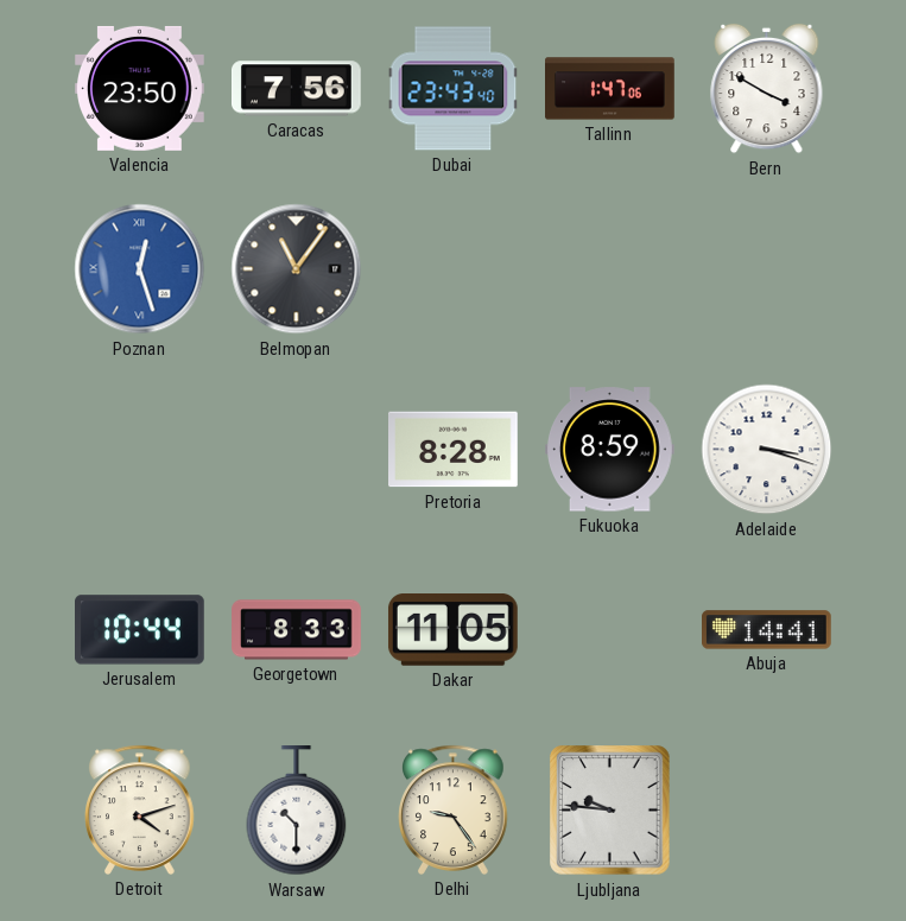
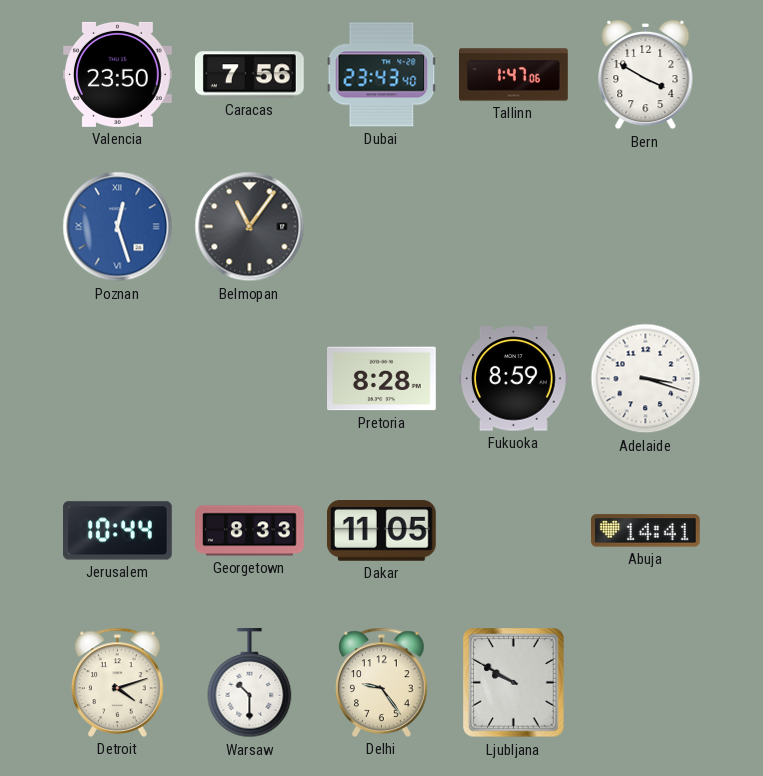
Ljubljana: 9:46 -> 9:50
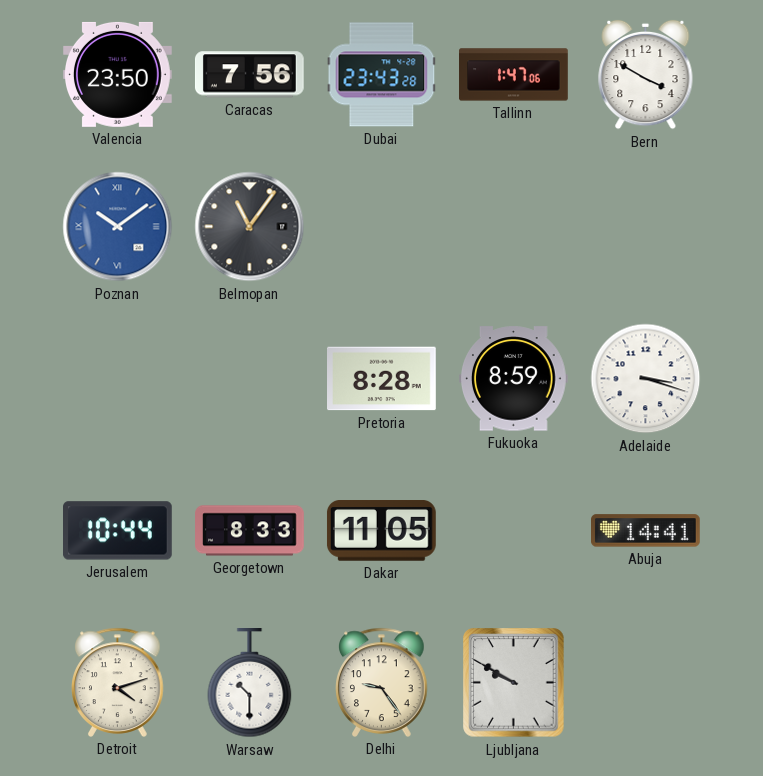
Dubai: 23:43:40 -> 23:43:28
Poznan: 12:27 -> 10:09
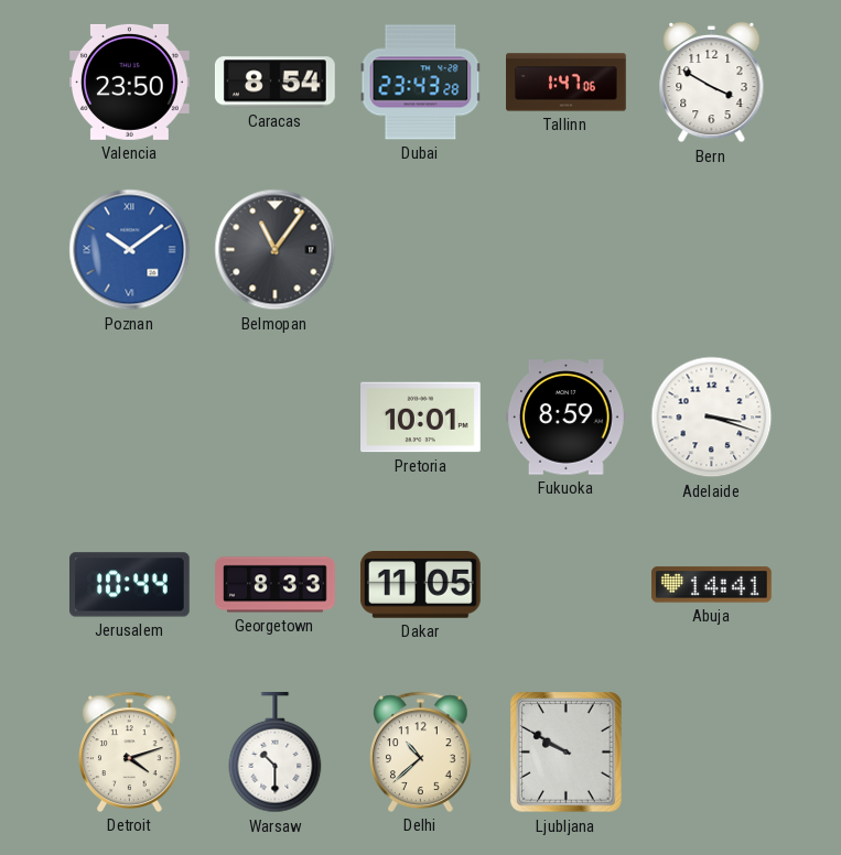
Caracas: 7:56 -> 8:54
Pretoria: 8:28 -> 10:01
Delhi: 9:24 -> 10:38
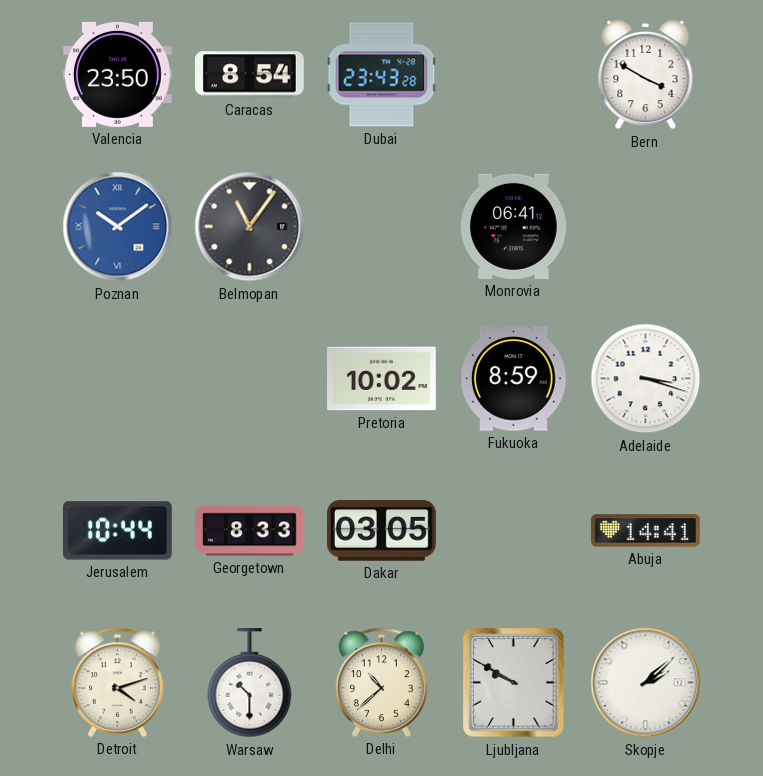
Tallinn: 1:47 -> none
Monrovia: none -> 06:41
Pretoria: 10:01 -> 10:02
Dakar: 11:05 -> 03:05
Skopje: none -> 2:08
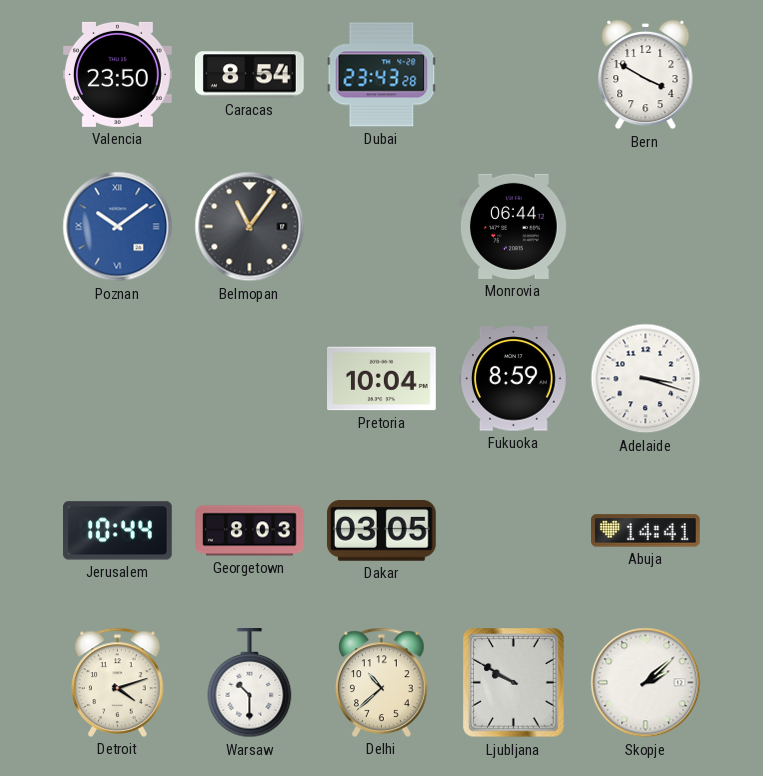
Monrovia: 06:41 -> 06:44
Pretoria: 10:02 -> 10:04
Georgetown: 8:33 -> 8:03
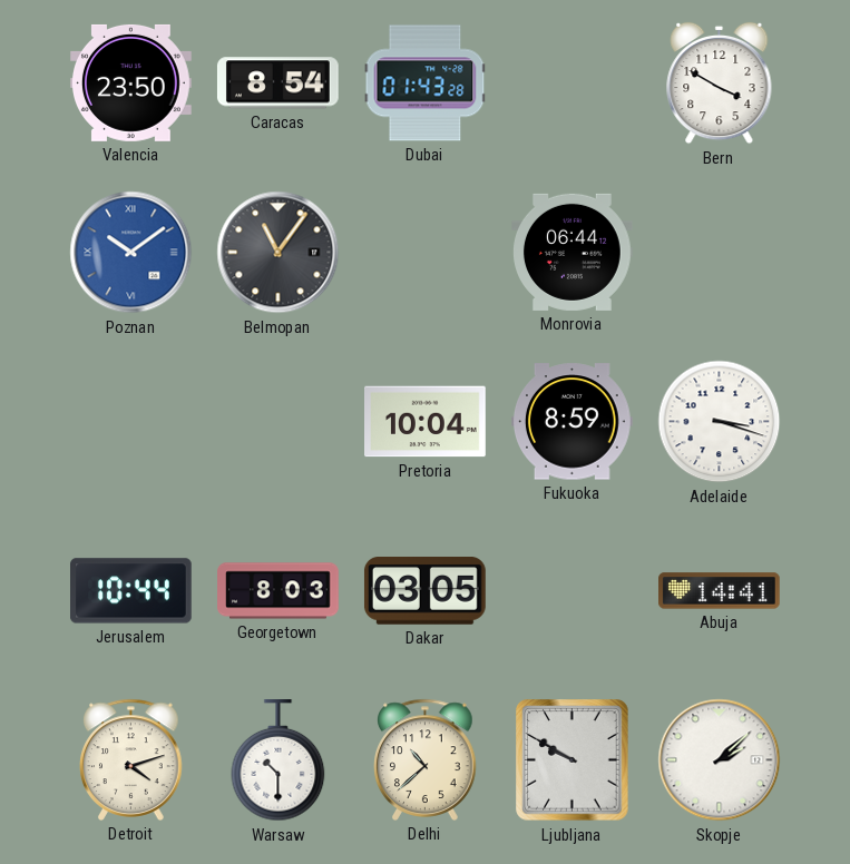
Dubai: 23:43 -> 01:43
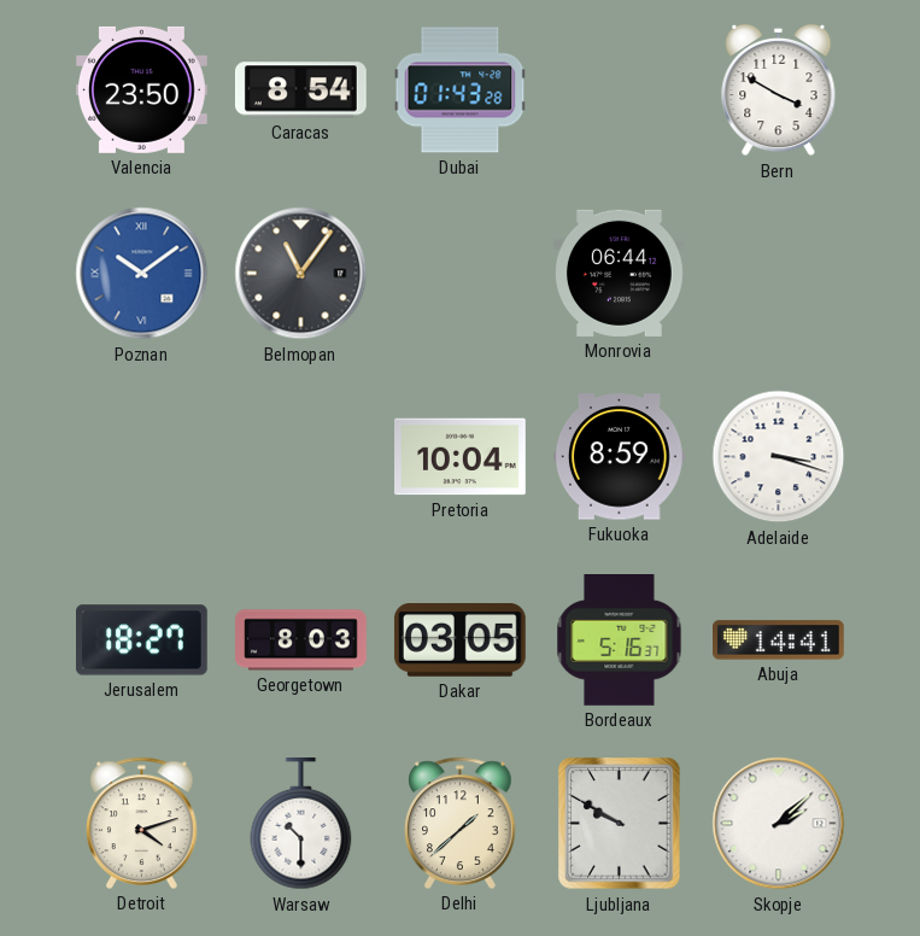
Jerusalem: 10:44 -> 18:27
Bordeaux: none -> 5:16
Delhi: 10:38 -> 1:38
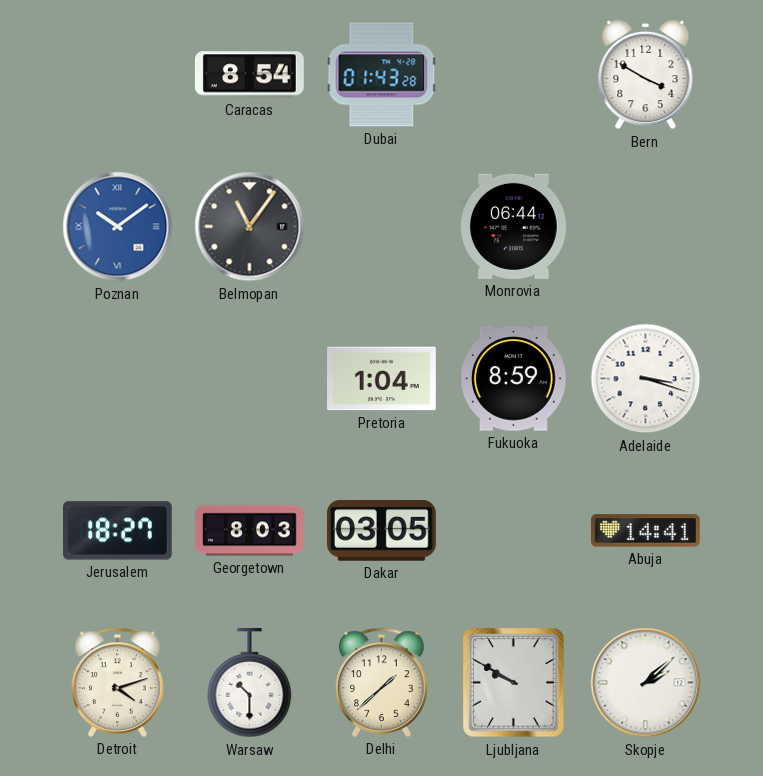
Valencia: 23:50 -> none
Pretoria: 10:04 -> 1:04
Bordeaux: 5:16 -> none
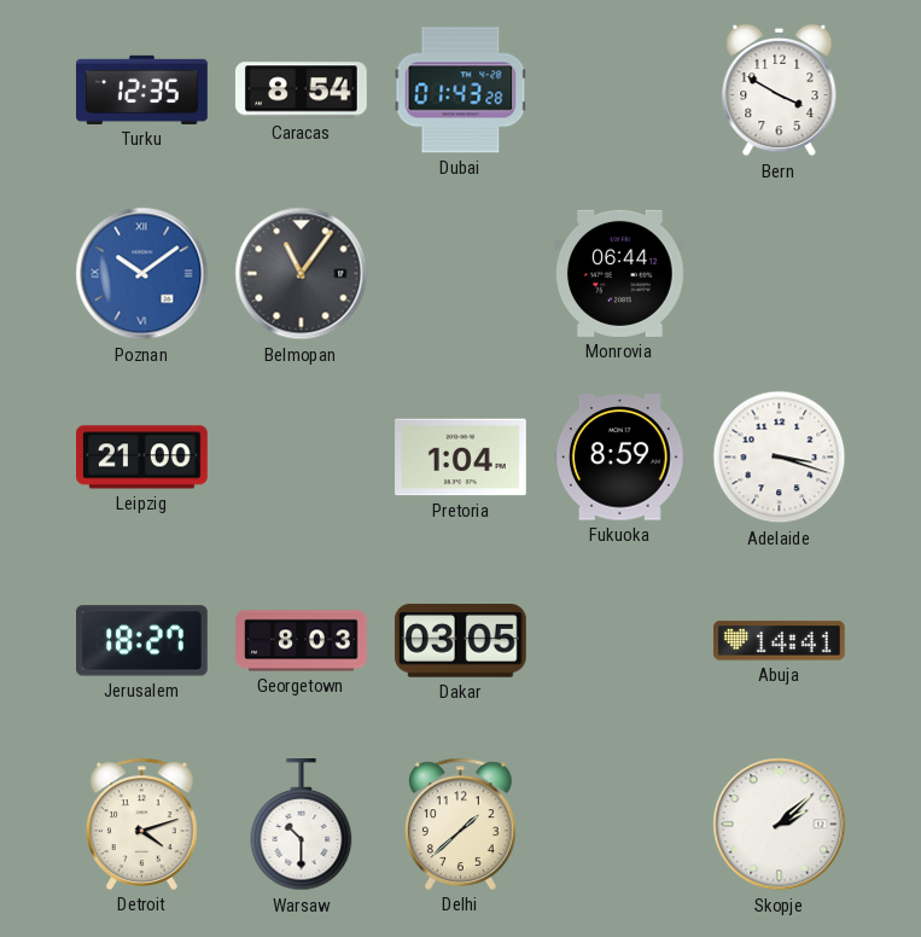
Turku: none -> 12:35
Leipzig: none -> 21:00
Ljubljana: 9:50 -> none
